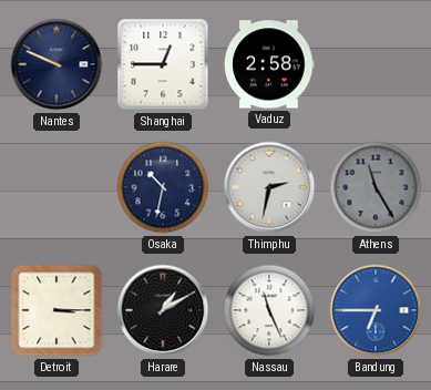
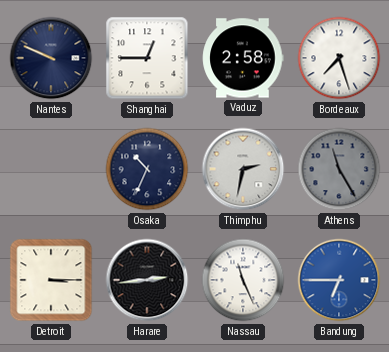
Bordeaux: none -> 7:27
Osaka: 10:32 -> 10:34
Harare: 1:10 -> 2:44
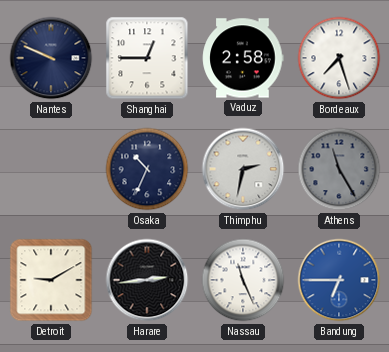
Detroit: 3:15 -> 9:10
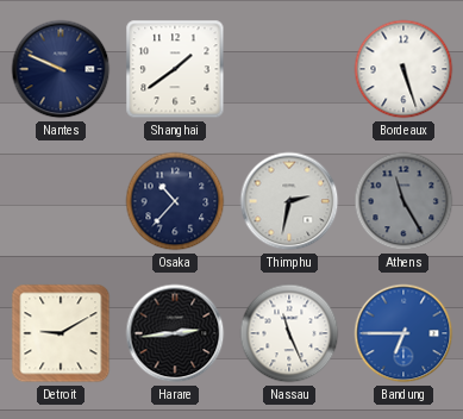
Shanghai: 12:45 -> 1:39
Vaduz: 2:58 -> none
Bordeaux: 7:27 -> 5:27
Osaka: 10:34 -> 10:37
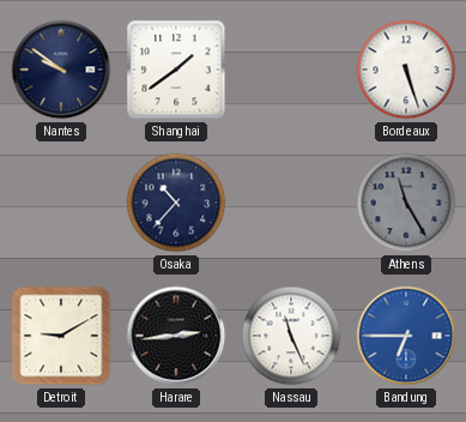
Nantes: 9:49 -> 9:51
Thimphu: 2:32 -> none
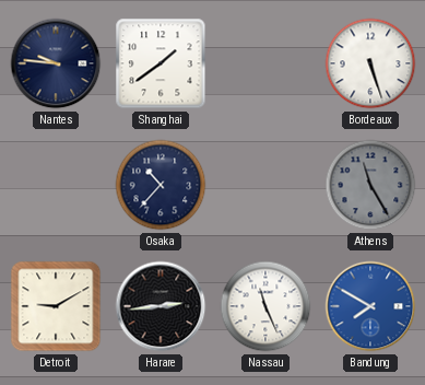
Nantes: 9:51 -> 9:46
Bandung: 6:45 -> 7:50
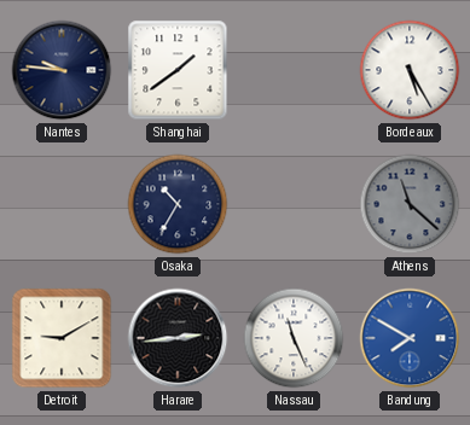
Bordeaux: 5:27 -> 5:25
Osaka: 10:37 -> 10:35
Athens: 11:25 -> 11:22
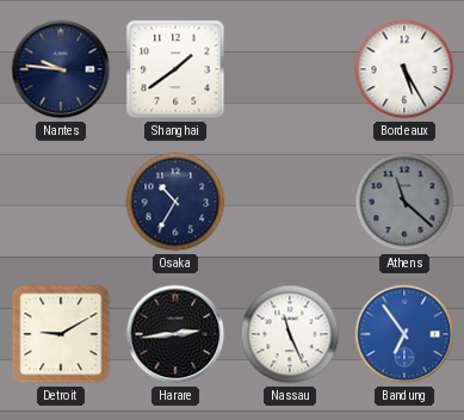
Bandung: 7:50 -> 6:54
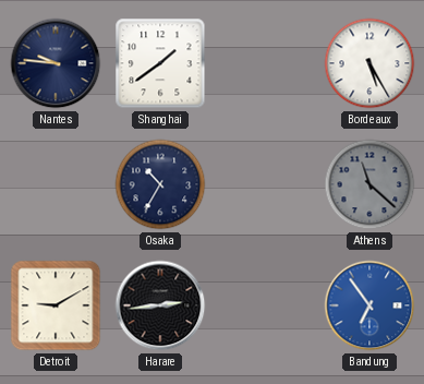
Nassau: 11:26 -> none
